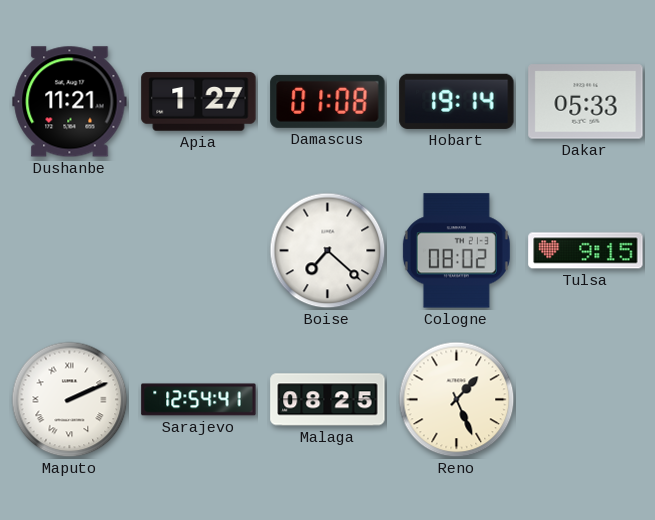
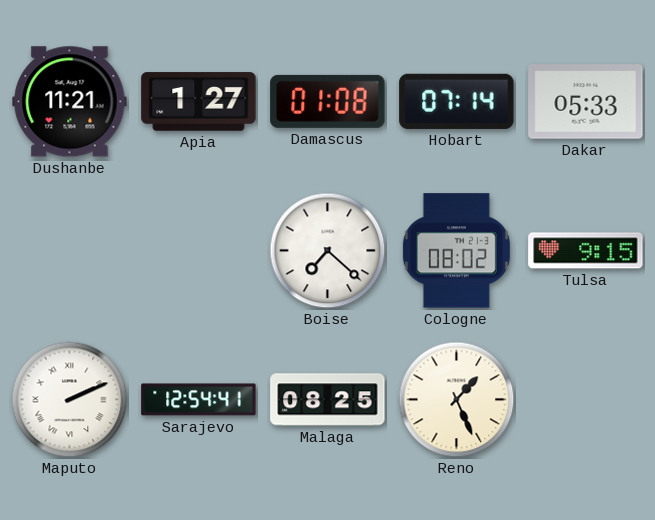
Hobart: 19:14 -> 07:14
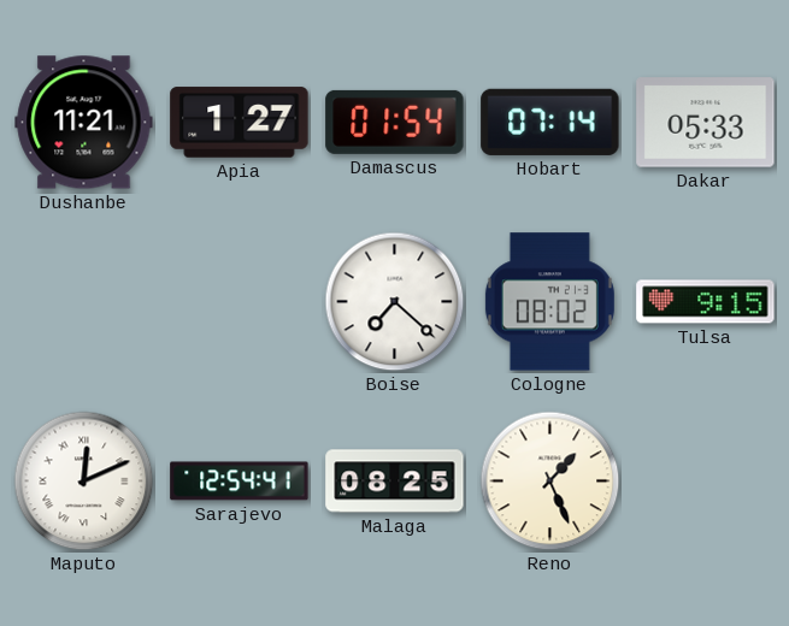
Damascus: 01:08 -> 01:54
Maputo: 2:11 -> 12:11
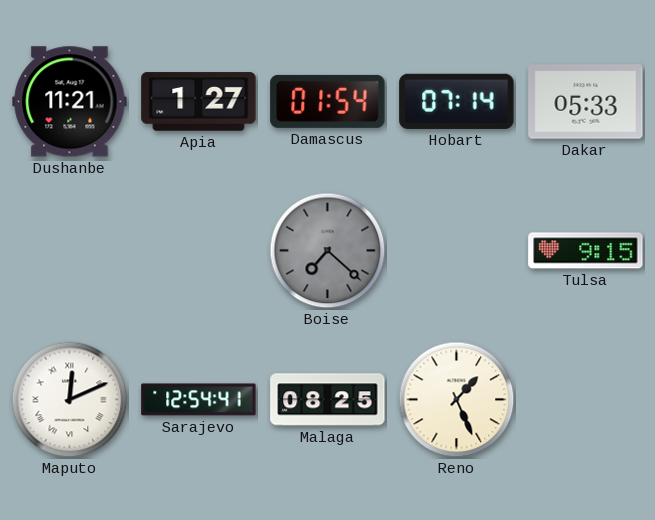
Boise dial: white -> grey
Cologne: 08:02 -> none
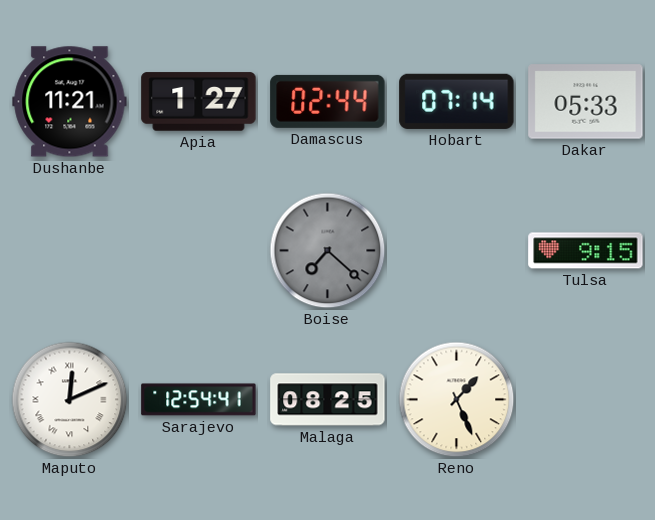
Damascus: 01:54 -> 02:44
